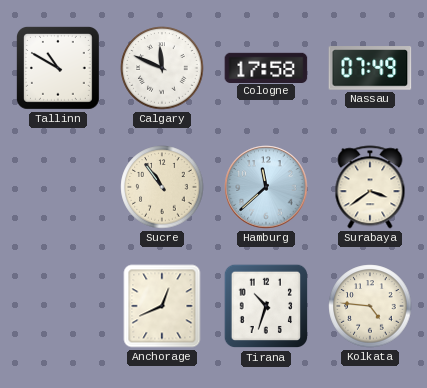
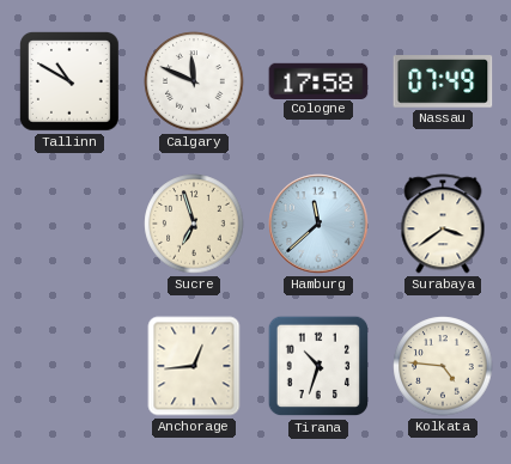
Sucre: 10:54 -> 6:57
Anchorage: 12:41 -> 12:44
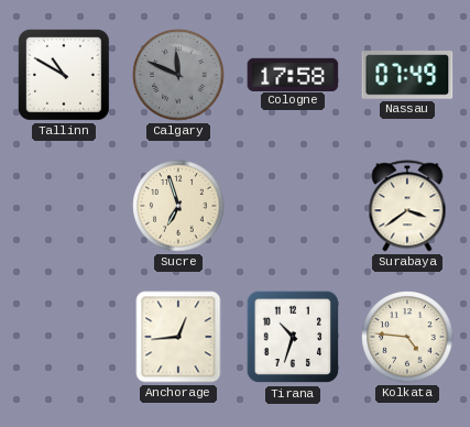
Calgary dial: white -> grey
Hamburg: 11:38 -> none
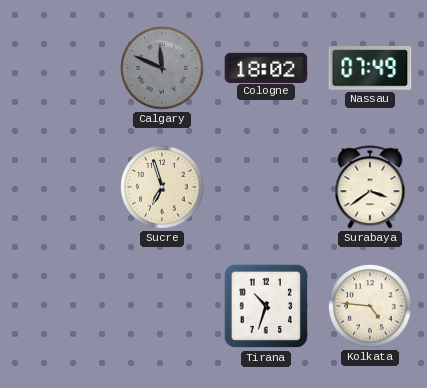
Tallinn: 10:50 -> none
Cologne: 17:58 -> 18:02
Anchorage: 12:44 -> none
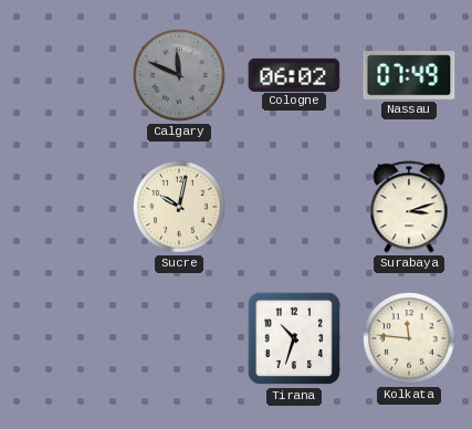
Cologne: 18:02 -> 06:02
Sucre: 6:57 -> 10:02
Surabaya: 3:39 -> 3:12
Kolkata: 4:46 -> 11:46
